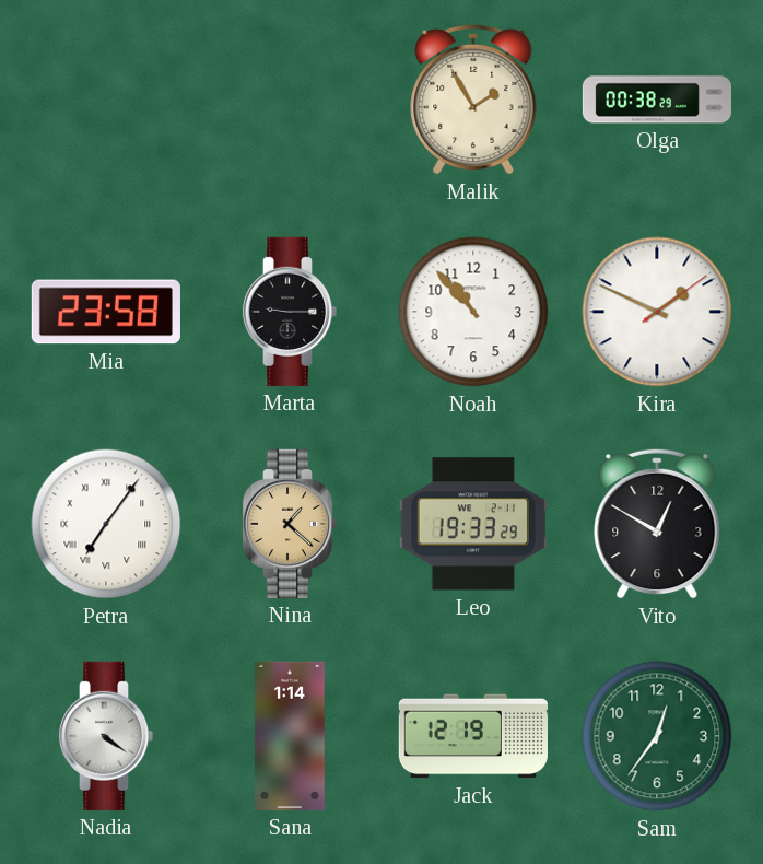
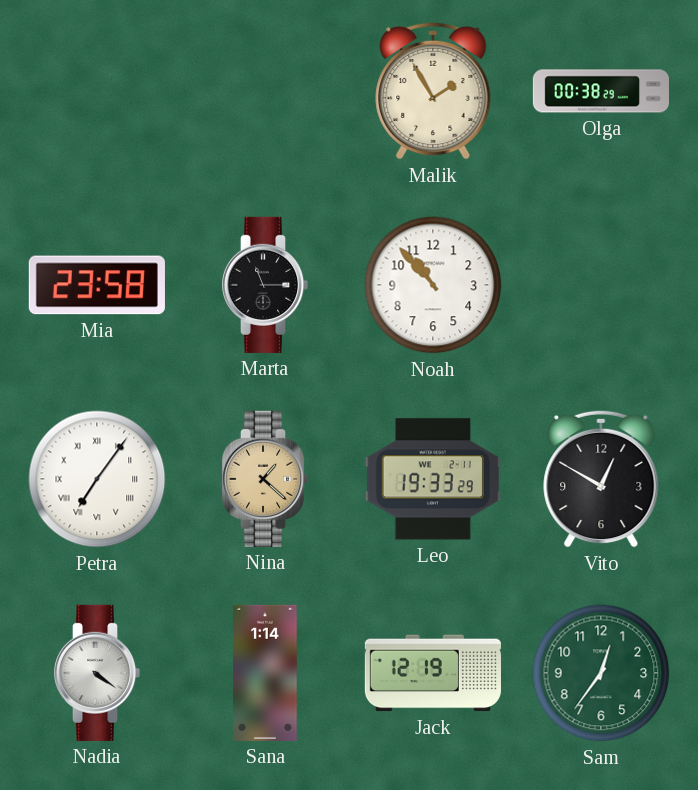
Marta: 9:15 -> 11:15
Kira: 1:49 -> none
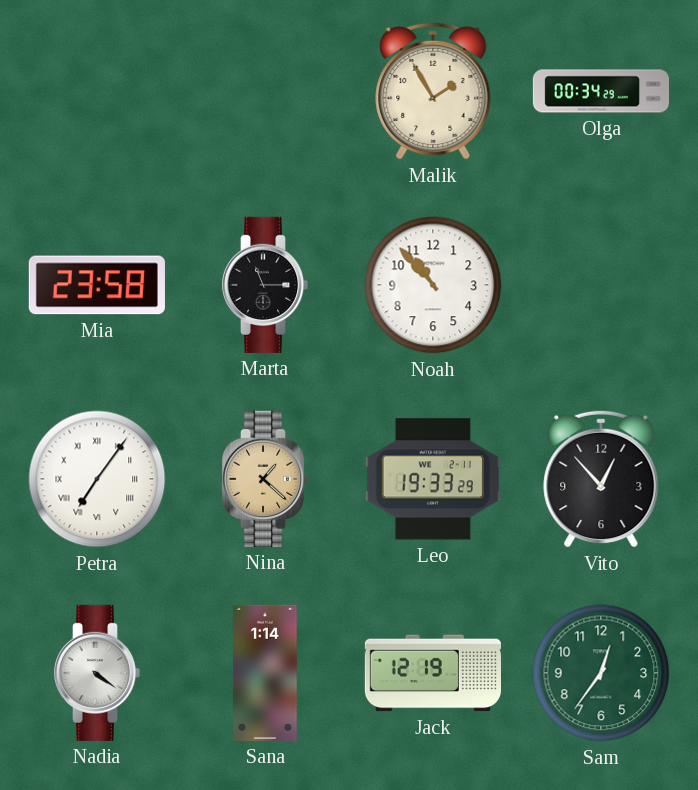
Olga: 00:38 -> 00:34
Vito: 12:50 -> 12:53
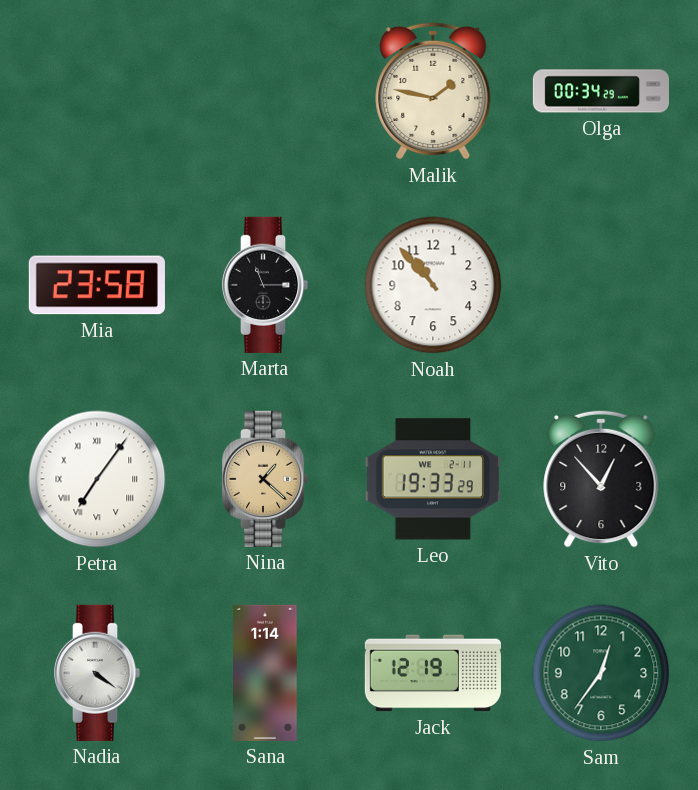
Malik: 1:55 -> 1:47
